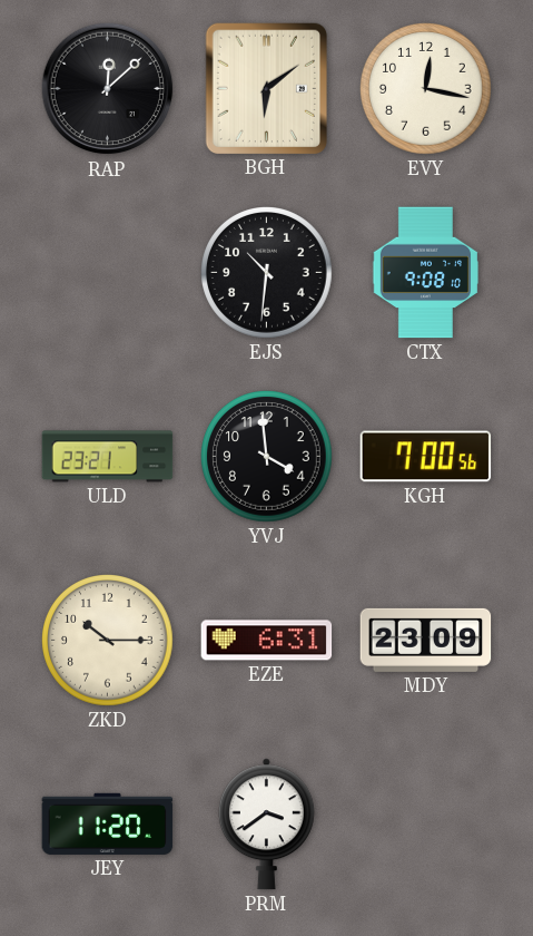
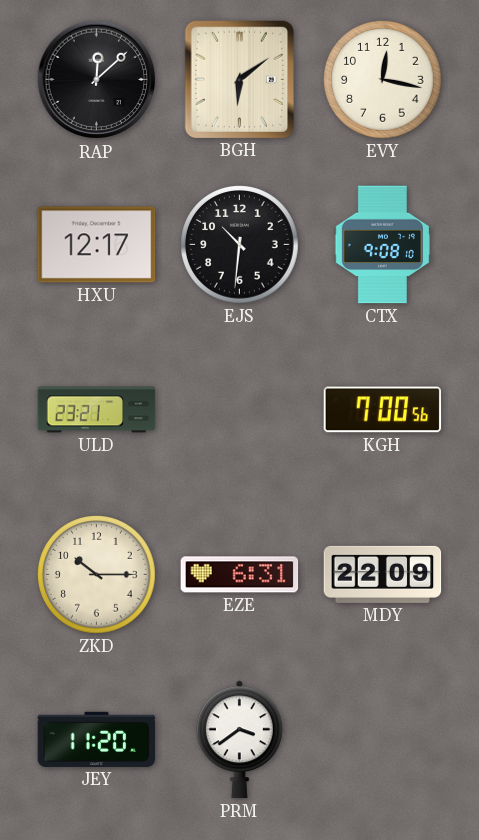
HXU: none -> 12:17
YVJ: 3:59 -> none
MDY: 23:09 -> 22:09
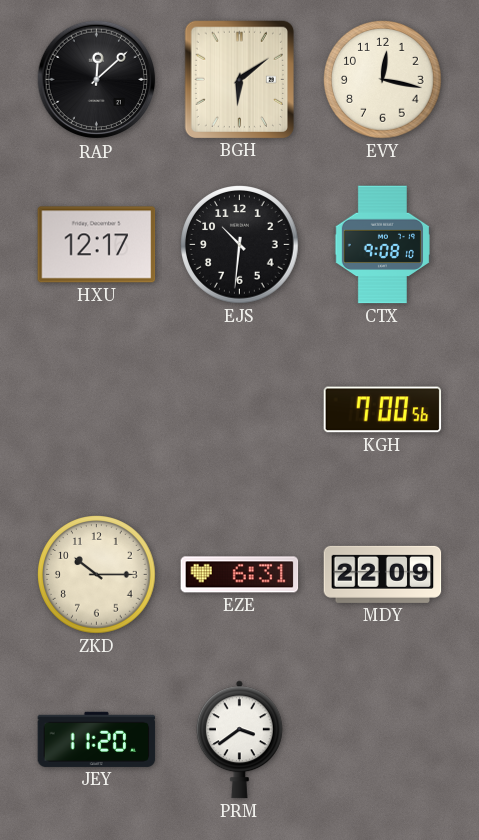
ULD: 23:21 -> none
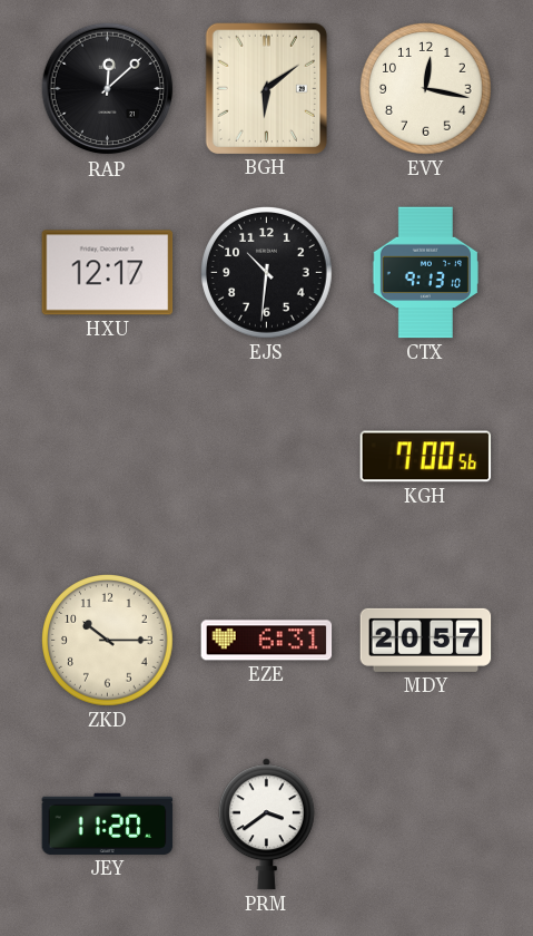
CTX: 9:08 -> 9:13
MDY: 22:09 -> 20:57
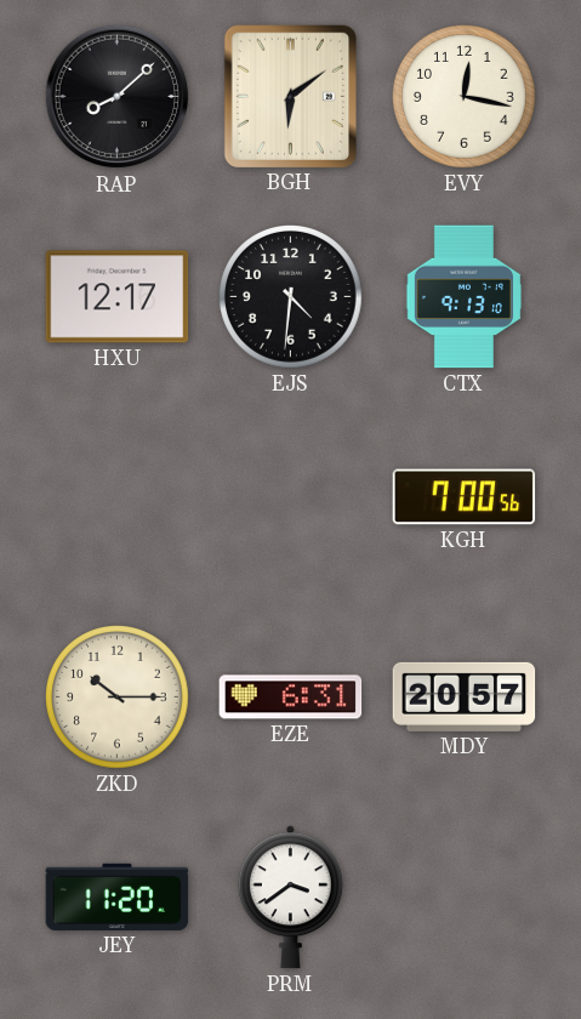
RAP: 12:08 -> 8:08
EJS: 10:31 -> 4:31
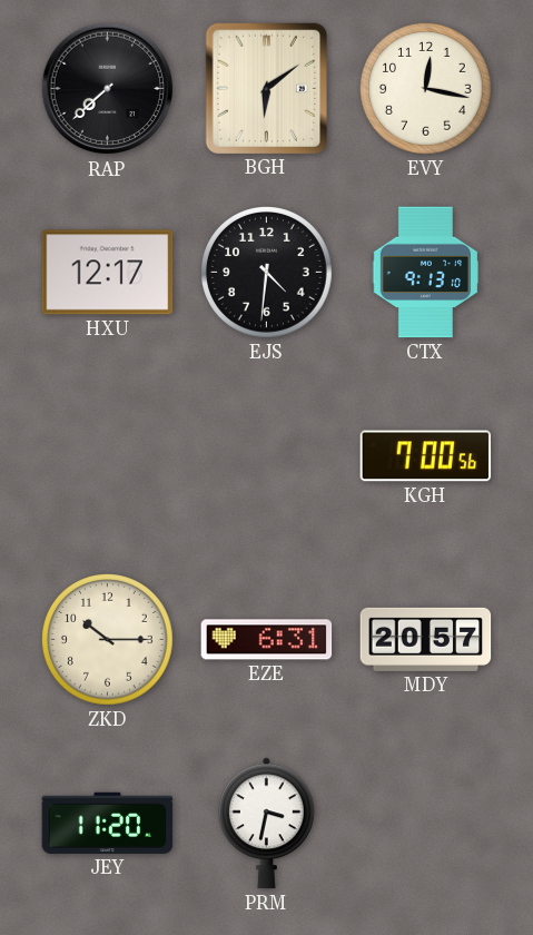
RAP: 8:08 -> 7:38
PRM: 3:39 -> 3:32
